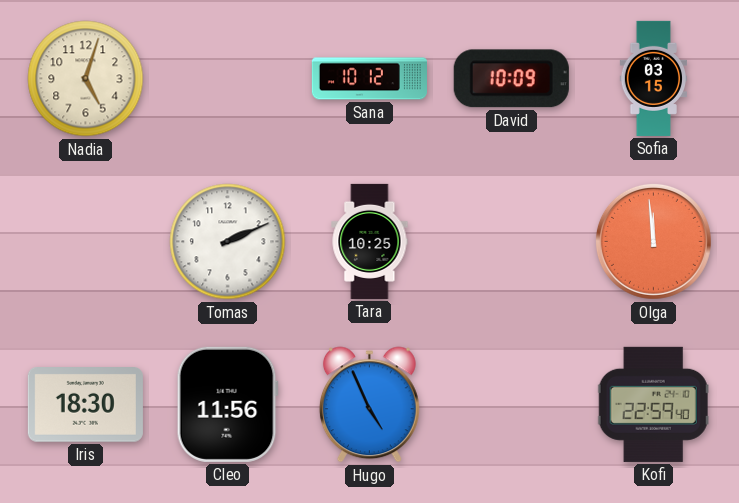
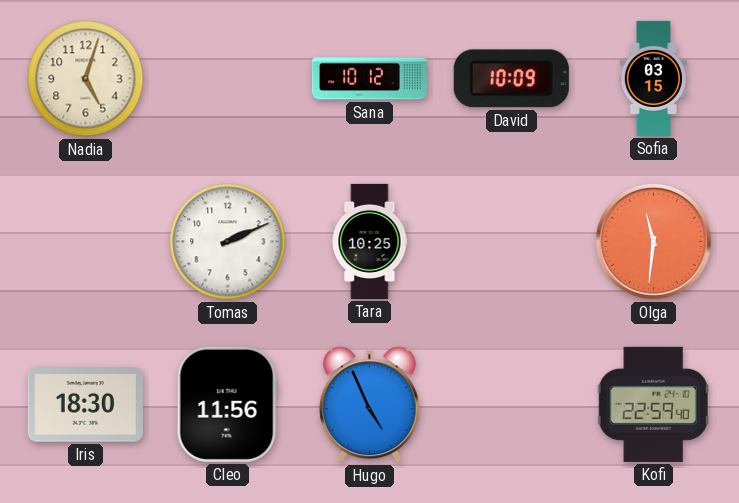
Olga: 11:59 -> 11:31
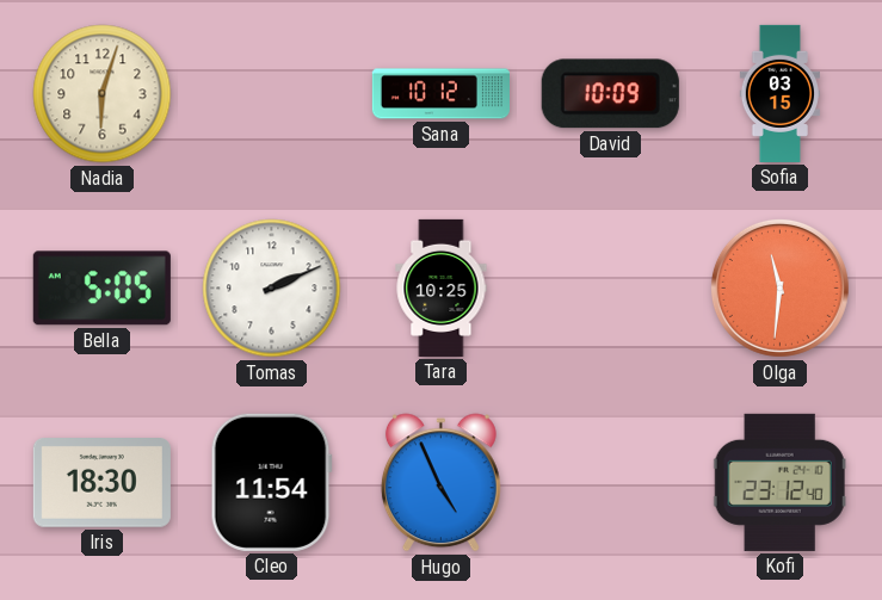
Nadia: 5:03 -> 6:03
Bella: none -> 5:05
Cleo: 11:56 -> 11:54
Kofi: 22:59 -> 23:12
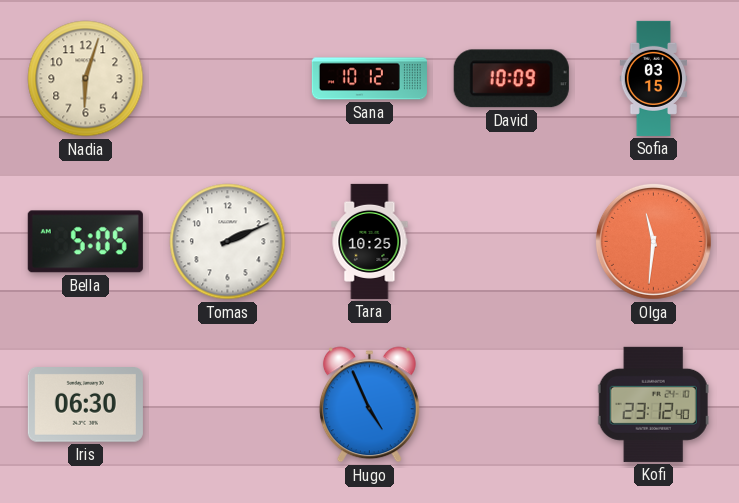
Iris: 18:30 -> 06:30
Cleo: 11:54 -> none
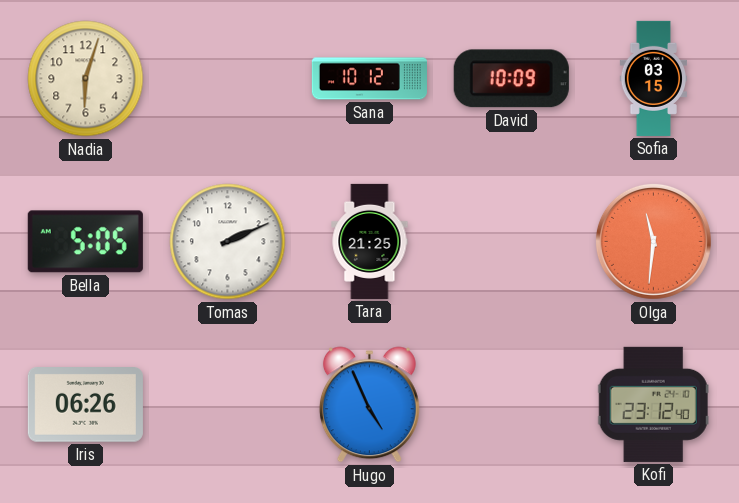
Tara: 10:25 -> 21:25
Iris: 06:30 -> 06:26
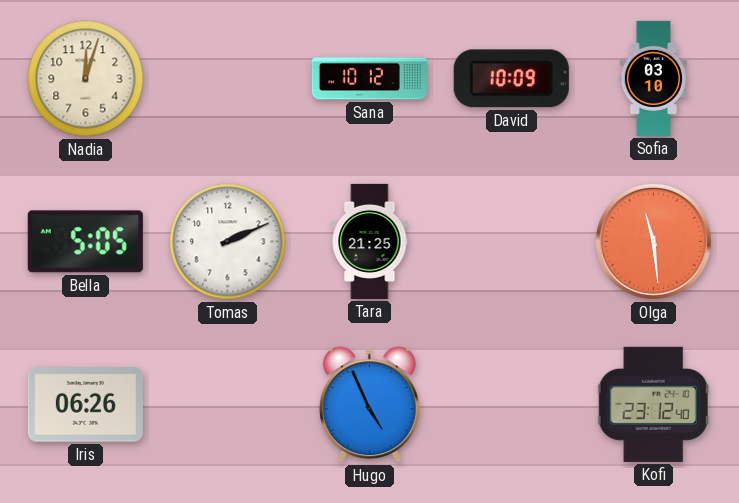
Nadia: 6:03 -> 12:03
Sofia: 03:15 -> 03:10
Olga: 11:31 -> 11:29
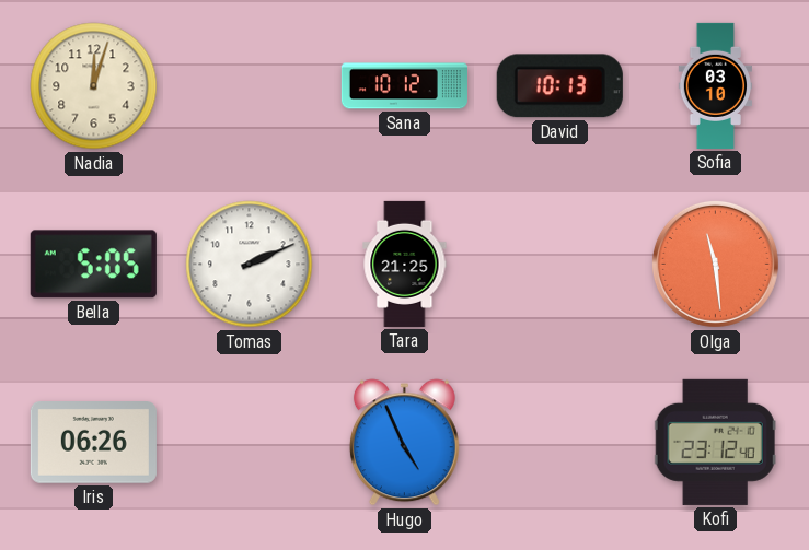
David: 10:09 -> 10:13
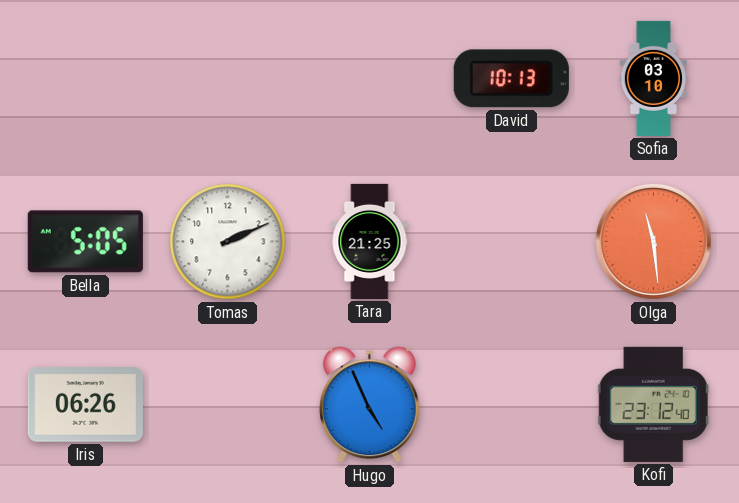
Nadia: 12:03 -> none
Sana: 10:12 -> none
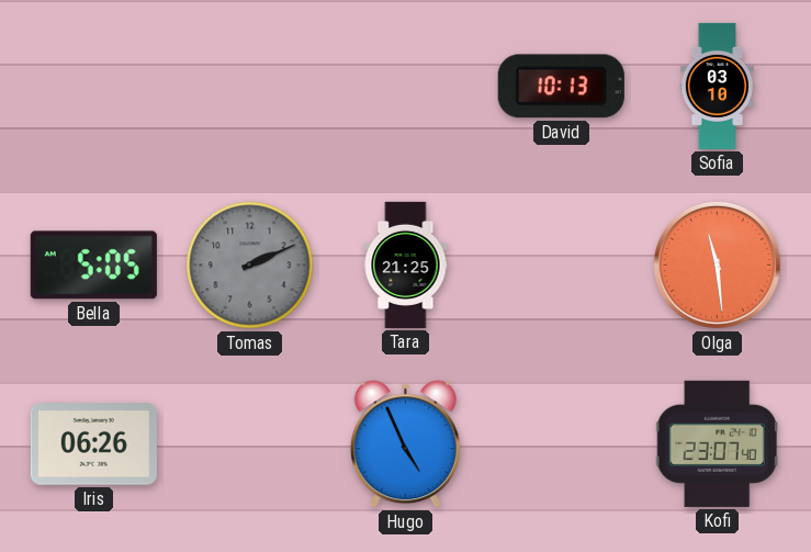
Tomas dial: white -> grey
Kofi: 23:12 -> 23:07
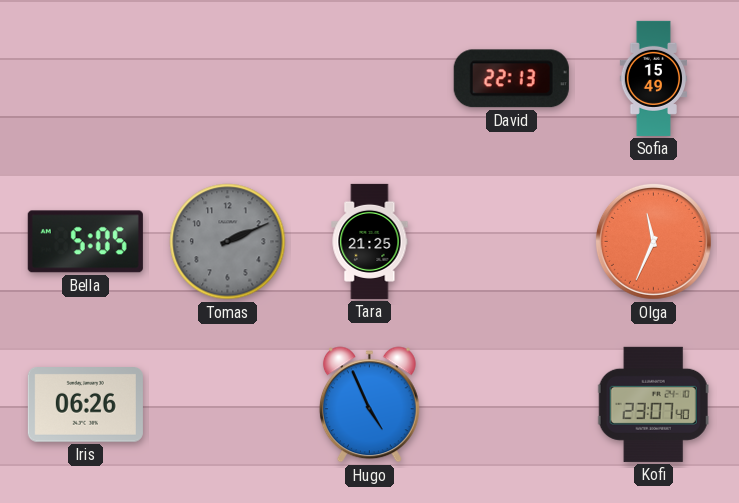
David: 10:13 -> 22:13
Sofia: 03:10 -> 15:49
Olga: 11:29 -> 11:34
